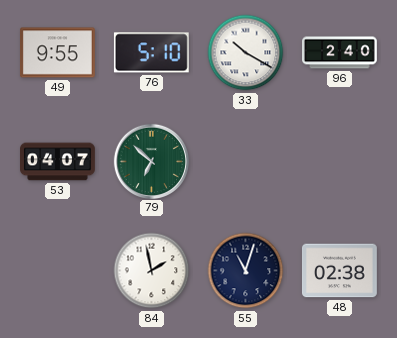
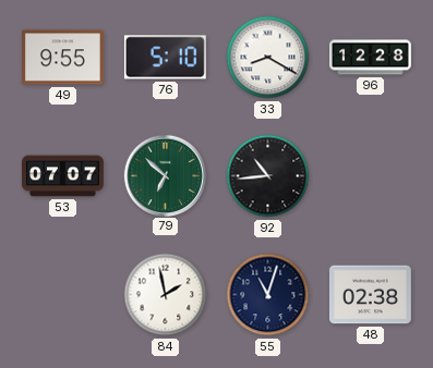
33: 10:20 -> 8:20
96: 2:40 -> 12:28
53: 04:07 -> 07:07
92: none -> 10:44
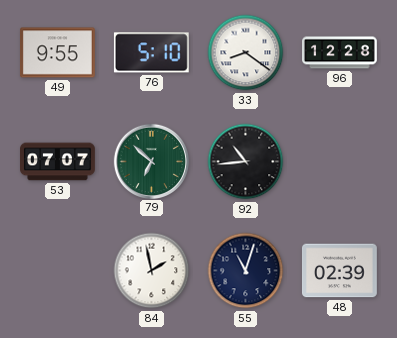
33: 8:20 -> 8:21
48: 02:38 -> 02:39
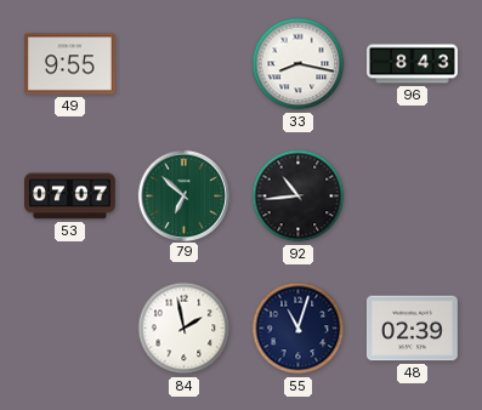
76: 5:10 -> none
33: 8:21 -> 8:17
96: 12:28 -> 8:43
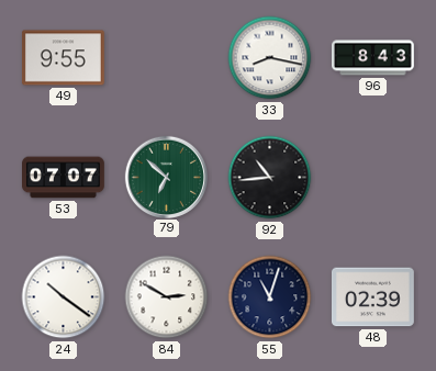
24: none -> 10:21
84: 1:58 -> 2:50
